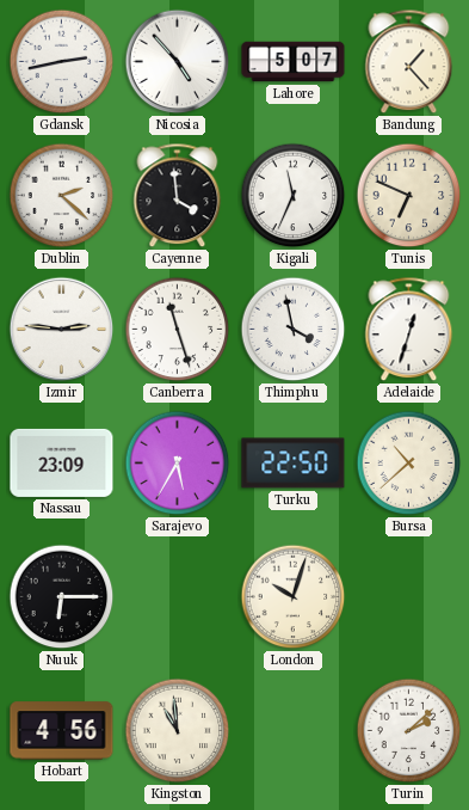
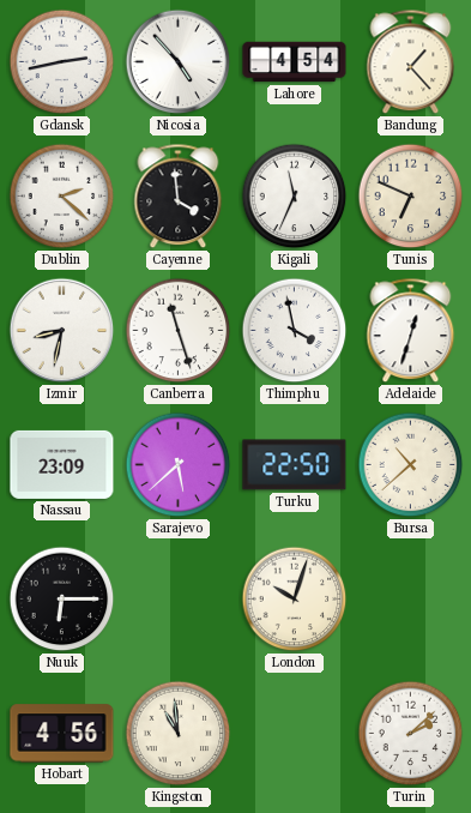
Lahore: 5:07 -> 4:54
Izmir: 2:46 -> 8:32
Sarajevo: 5:35 -> 5:38
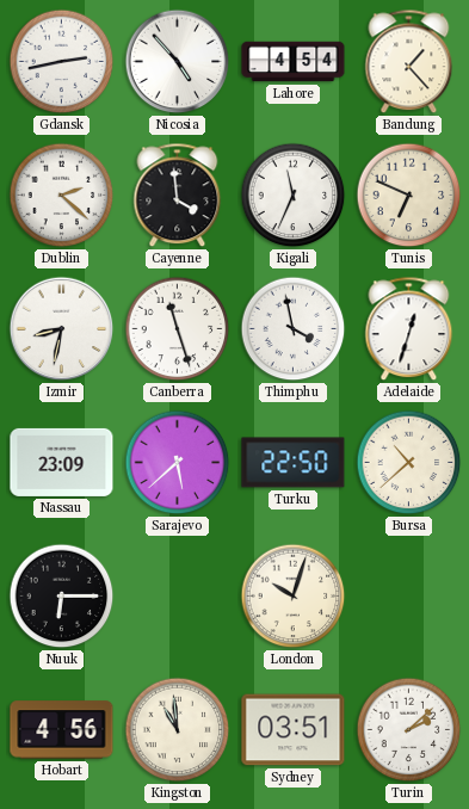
Sydney: none -> 03:51
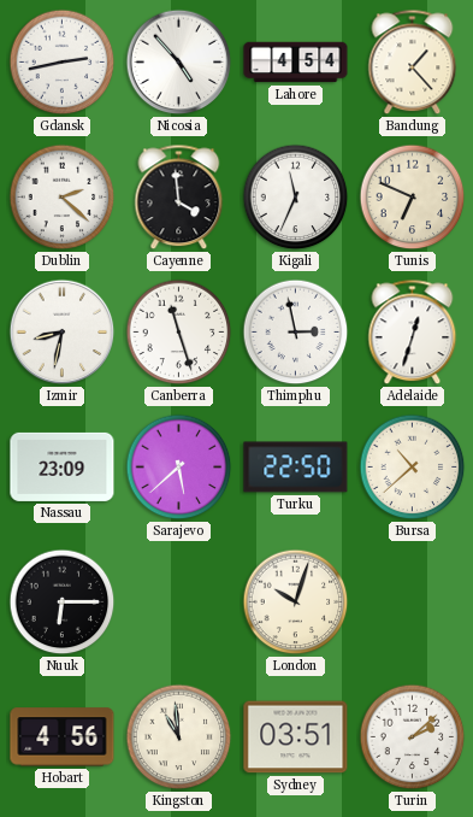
Thimphu: 3:58 -> 2:58
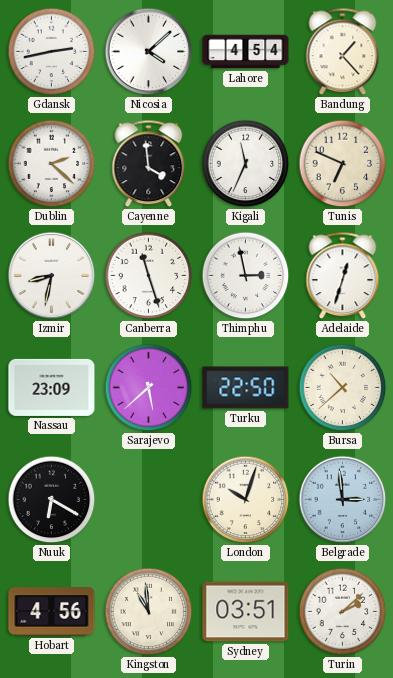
Nicosia: 4:53 -> 4:08
Nuuk: 6:15 -> 6:20
Belgrade: none -> 2:59
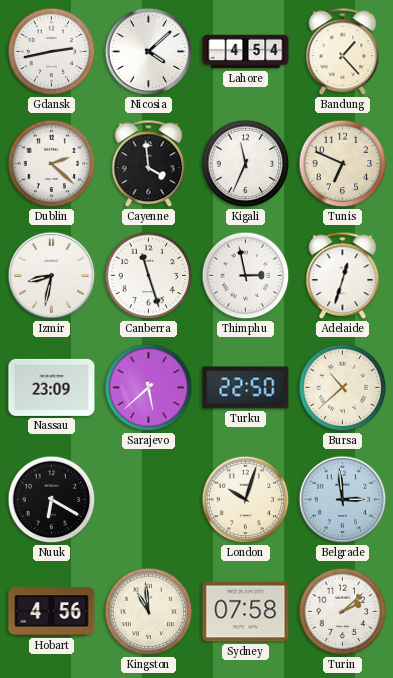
Sydney: 03:51 -> 07:58
